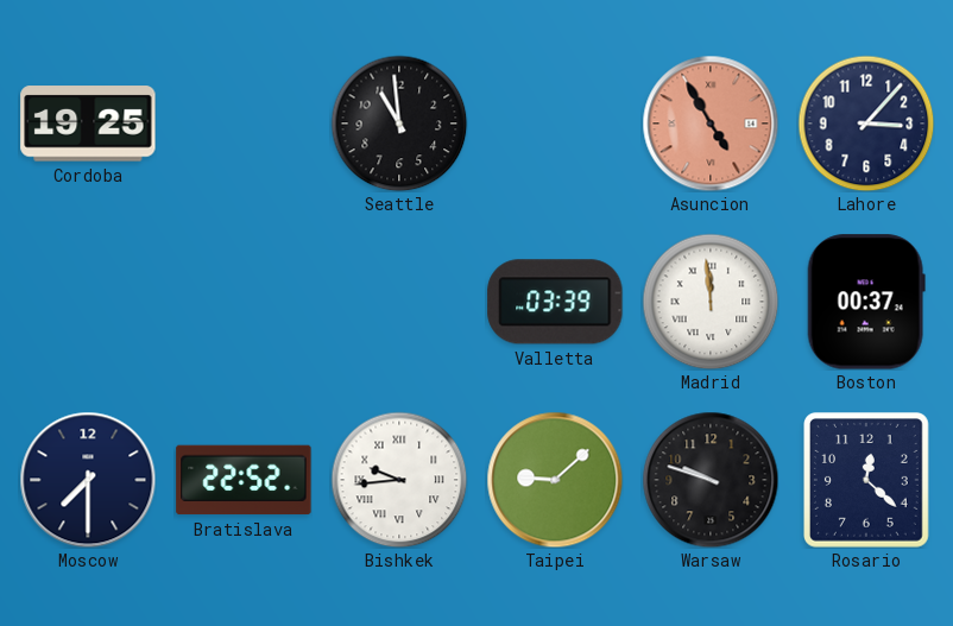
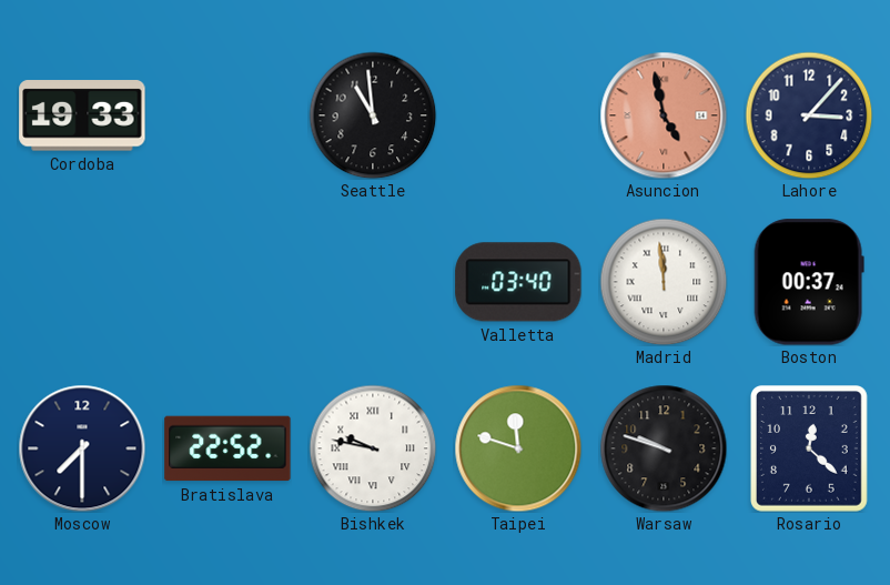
Cordoba: 19:25 -> 19:33
Asuncion: 4:55 -> 4:58
Valletta: 03:39 -> 03:40
Bishkek: 9:44 -> 9:47
Taipei: 9:08 -> 11:48
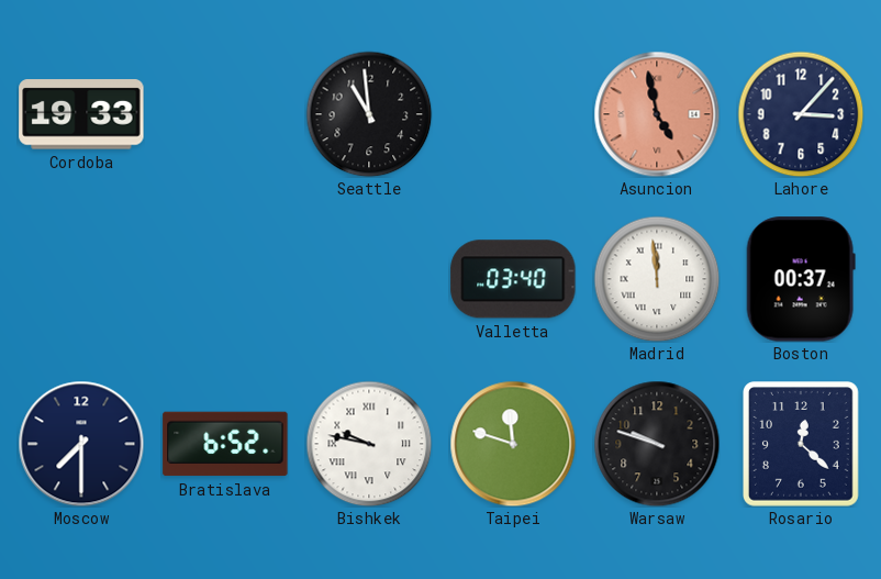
Bratislava: 22:52 -> 6:52
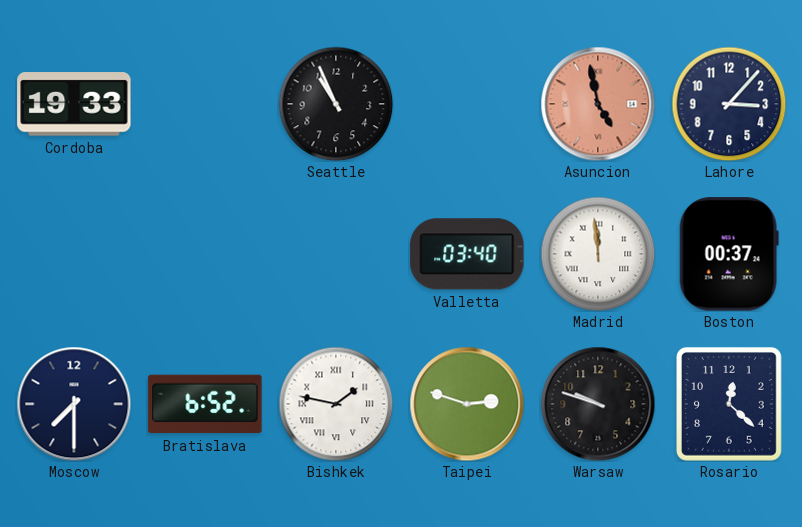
Seattle: 10:59 -> 10:56
Bishkek: 9:47 -> 1:47
Taipei: 11:48 -> 2:48
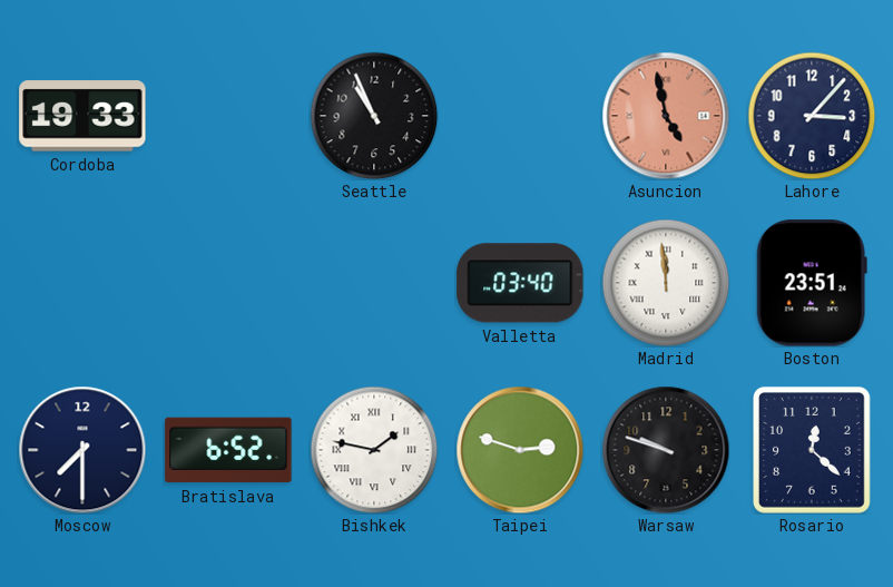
Boston: 00:37 -> 23:51
